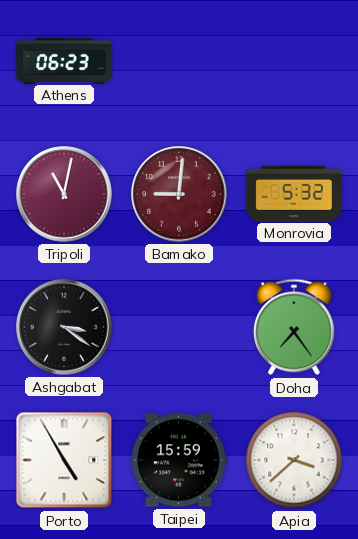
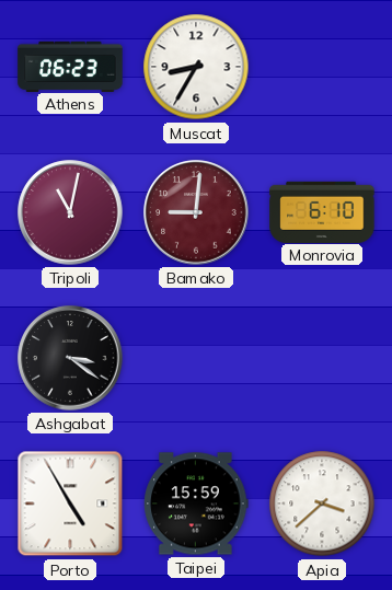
Muscat: none -> 8:35
Monrovia: 5:32 -> 6:10
Doha: 7:24 -> none
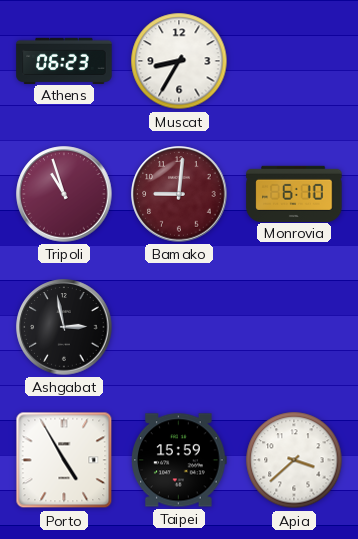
Tripoli: 11:02 -> 10:57
Ashgabat: 3:21 -> 2:58
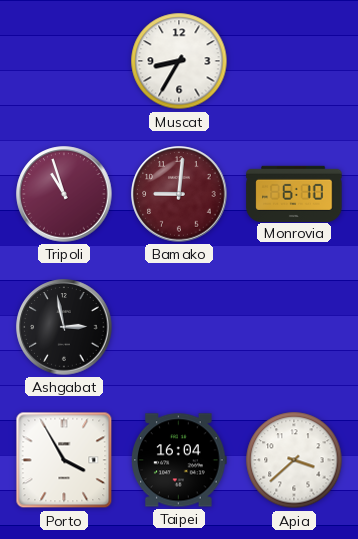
Athens: 06:23 -> none
Porto: 4:55 -> 3:55
Taipei: 15:59 -> 16:04
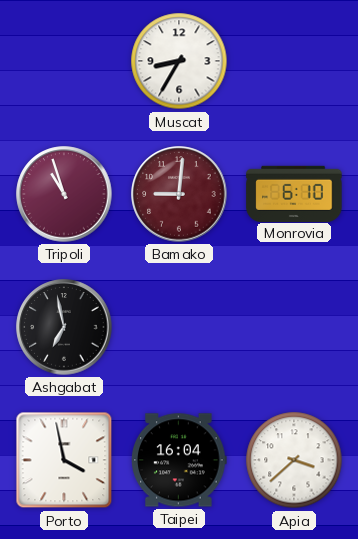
Ashgabat: 2:58 -> 6:58
Porto: 3:55 -> 3:58
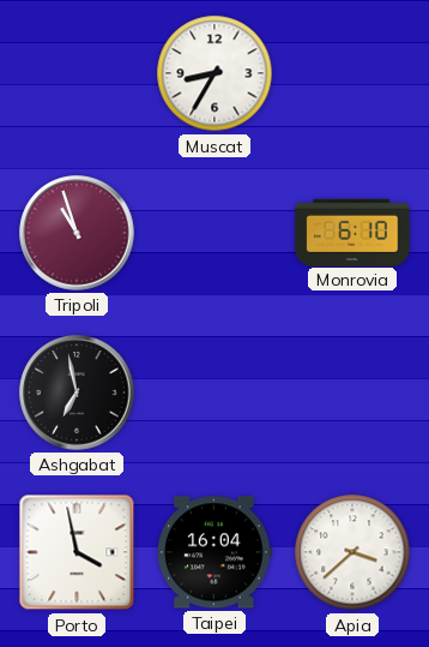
Bamako: 9:01 -> none
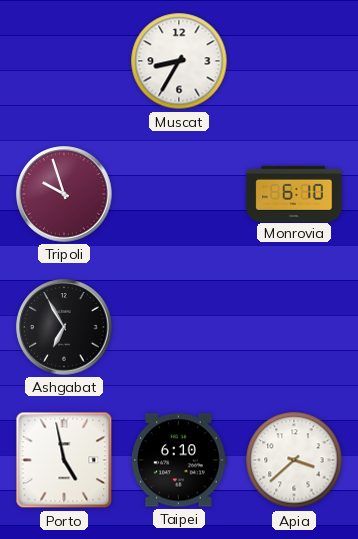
Tripoli: 10:57 -> 9:57
Ashgabat: 6:58 -> 6:55
Porto: 3:58 -> 4:58
Taipei: 16:04 -> 6:10
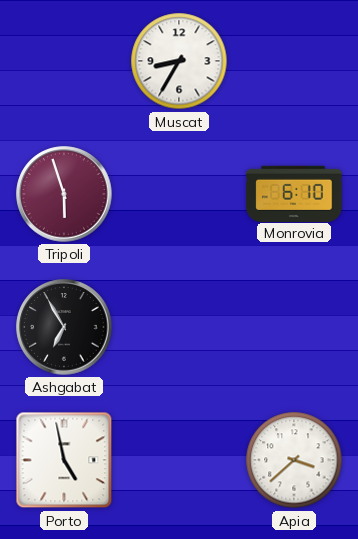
Tripoli: 9:57 -> 5:57
Taipei: 6:10 -> none
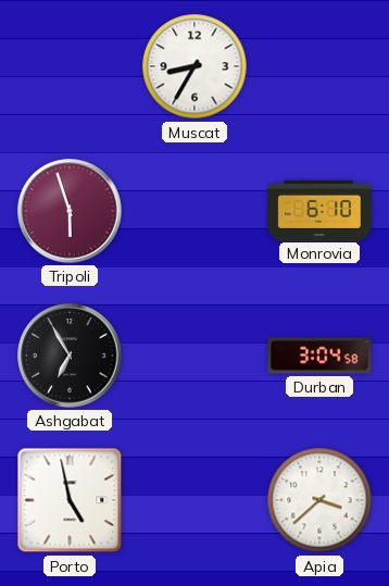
Durban: none -> 3:04
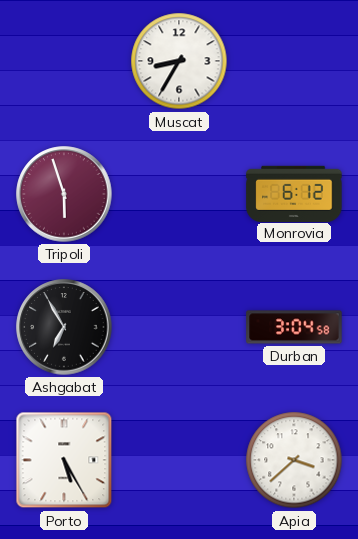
Monrovia: 6:10 -> 6:12
Porto: 4:58 -> 5:25
